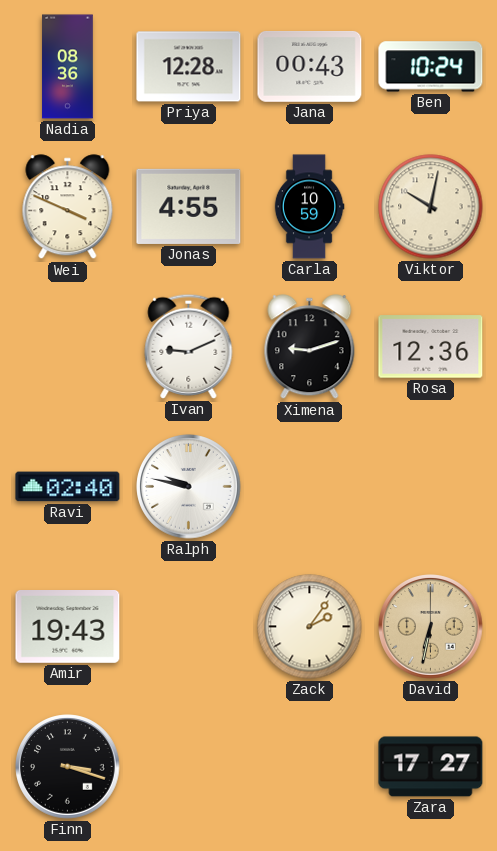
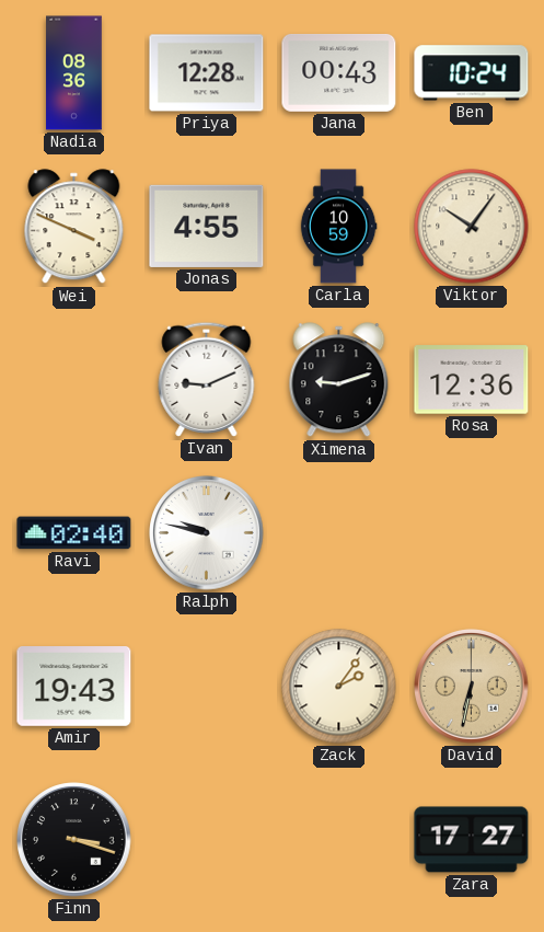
Viktor: 10:02 -> 10:06
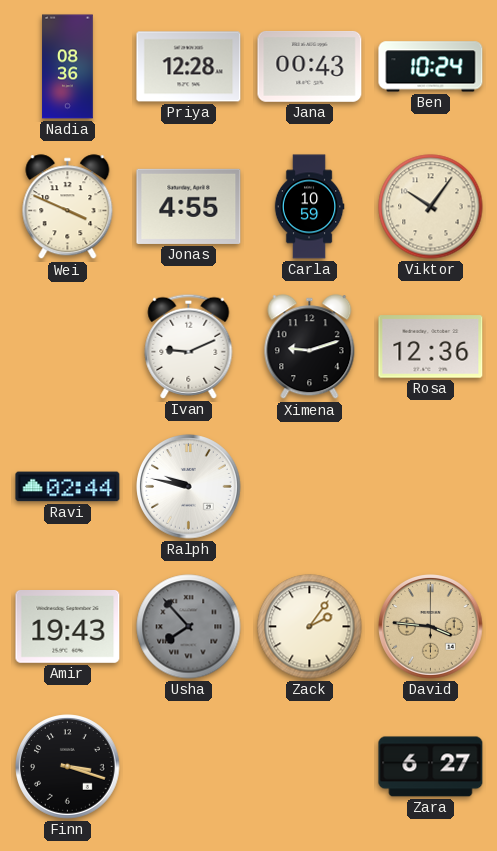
Ravi: 02:40 -> 02:44
Usha: none -> 7:53
David: 6:32 -> 3:46
Zara: 17:27 -> 6:27
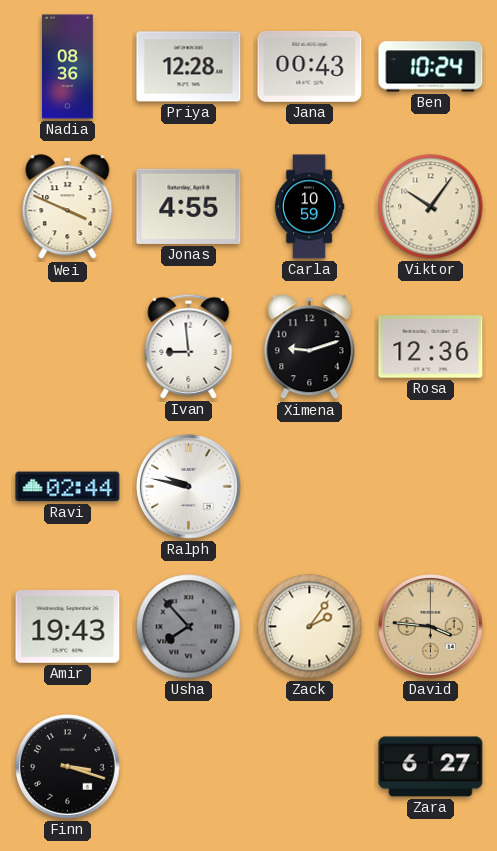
Ivan: 9:11 -> 8:59
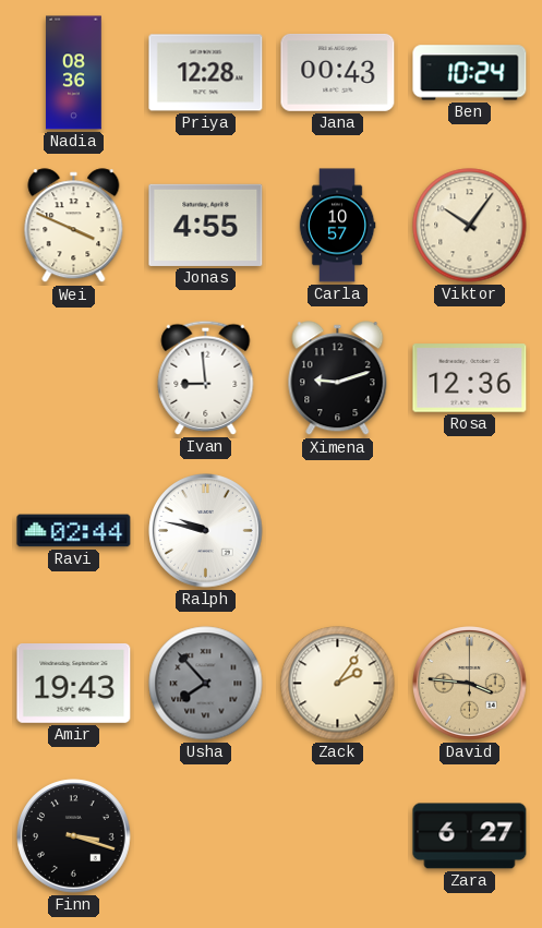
Carla: 10:59 -> 10:57
